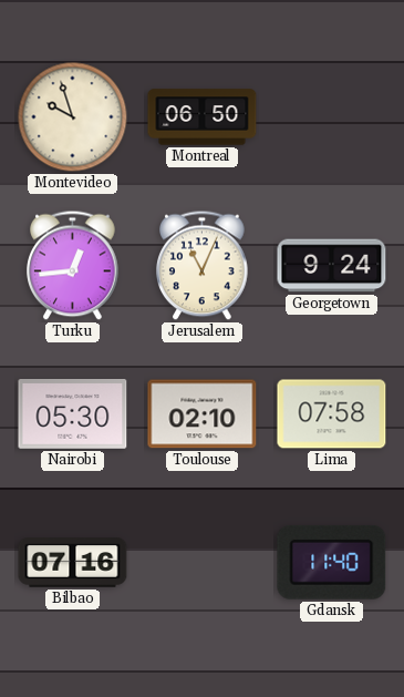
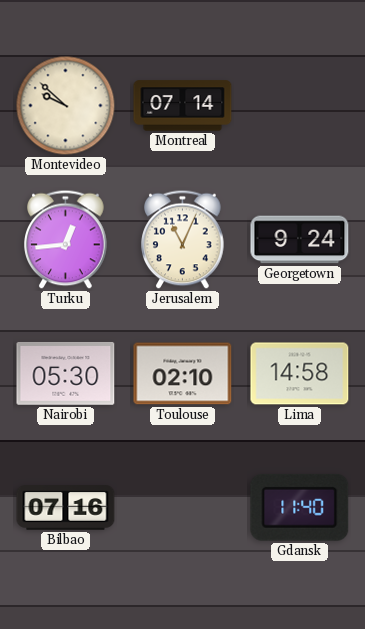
Montevideo: 9:57 -> 9:52
Montreal: 06:50 -> 07:14
Lima: 07:58 -> 14:58
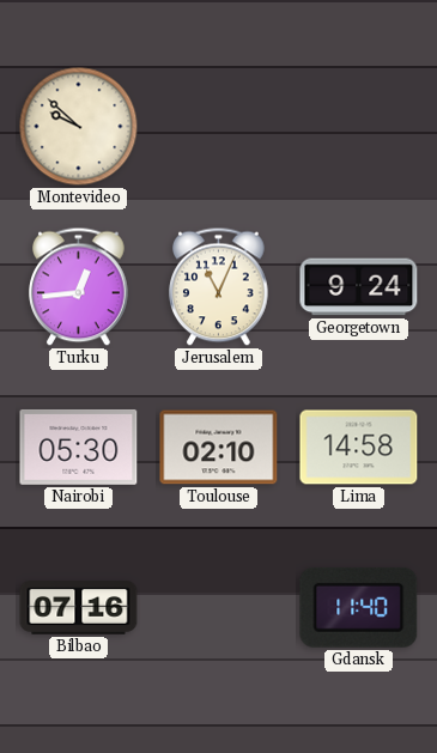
Montreal: 07:14 -> none
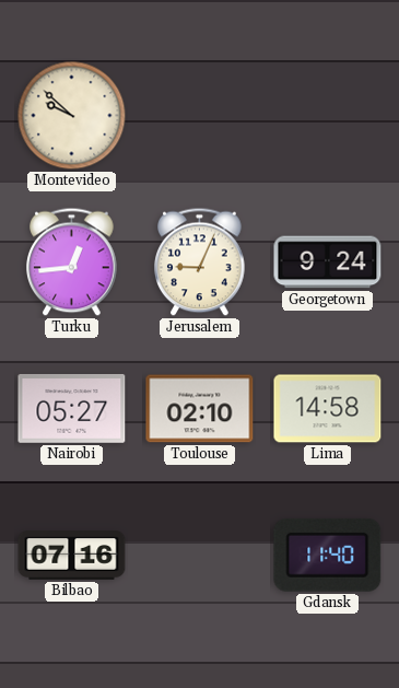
Jerusalem: 11:04 -> 9:04
Nairobi: 05:30 -> 05:27
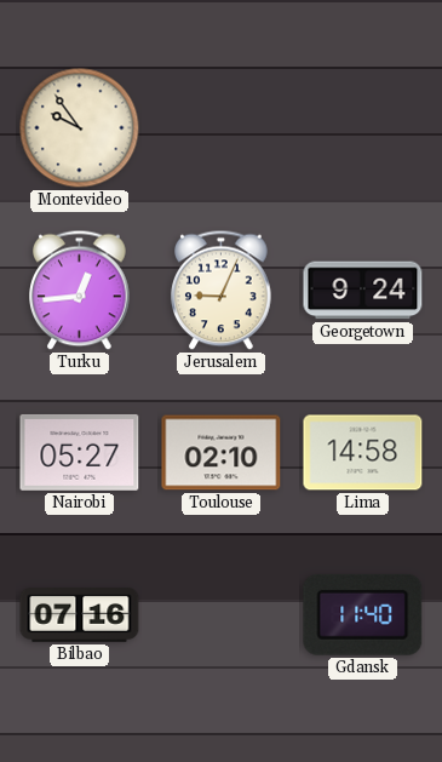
Montevideo: 9:52 -> 9:54
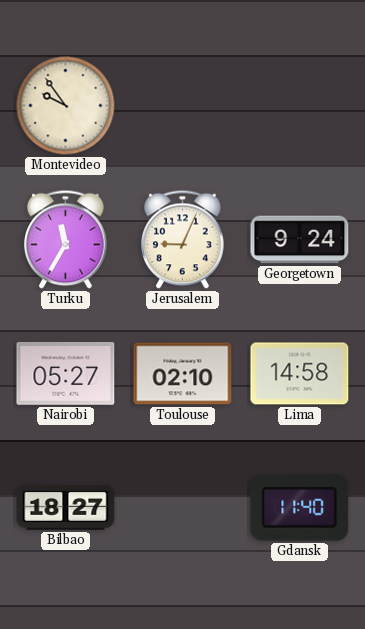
Turku: 12:44 -> 11:35
Bilbao: 07:16 -> 18:27
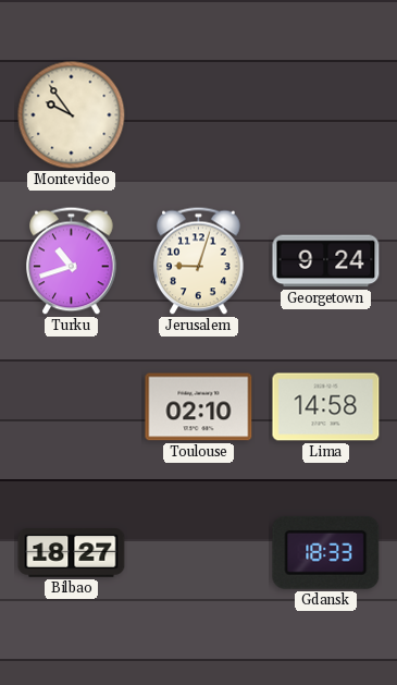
Turku: 11:35 -> 10:42
Jerusalem: 9:04 -> 9:03
Nairobi: 05:27 -> none
Gdansk: 11:40 -> 18:33
